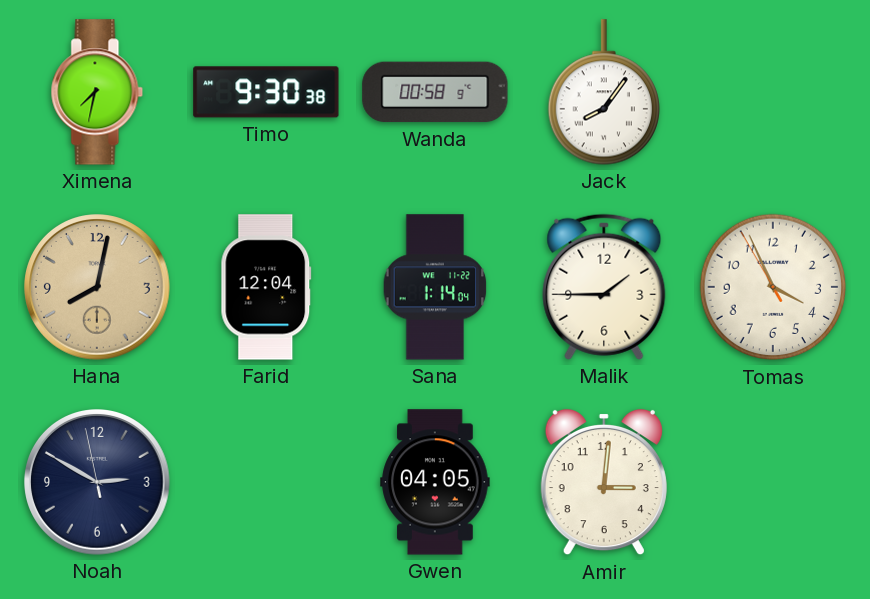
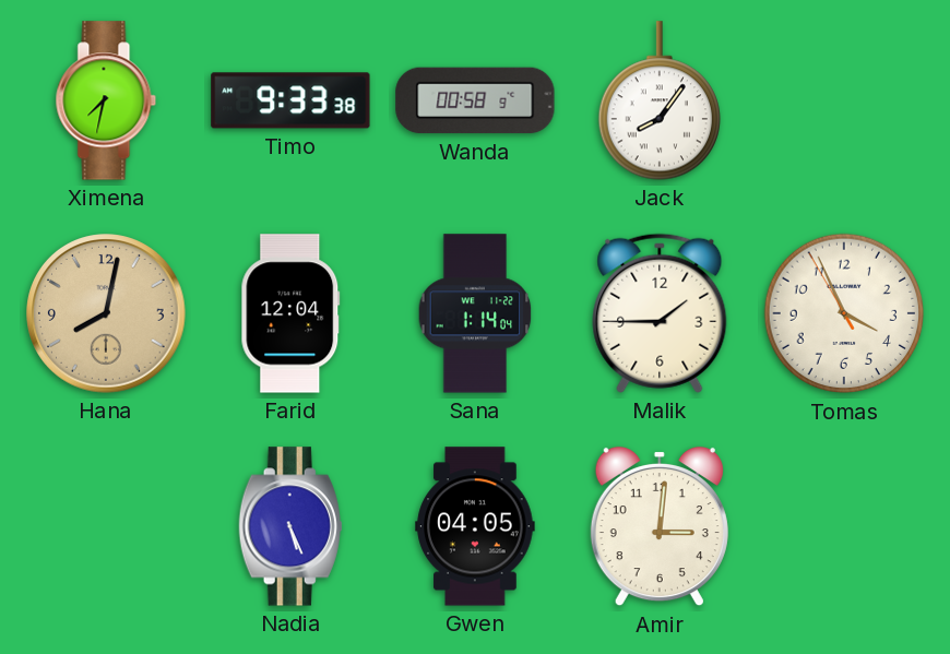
Timo: 9:30 -> 9:33
Noah: 2:49 -> none
Nadia: none -> 5:26
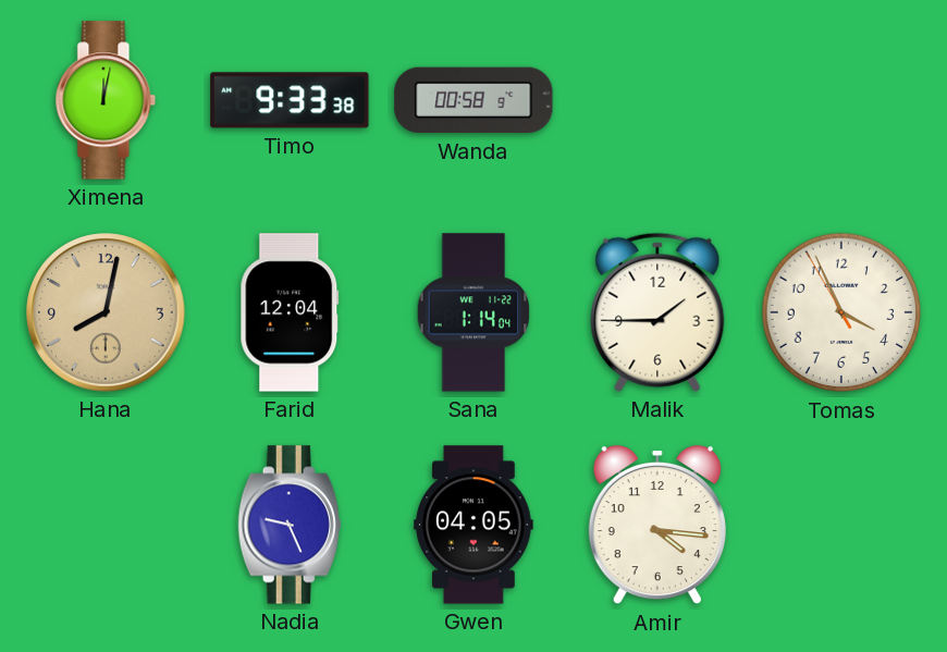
Ximena: 7:32 -> 12:02
Jack: 8:06 -> none
Nadia: 5:26 -> 9:26
Amir: 3:01 -> 4:16
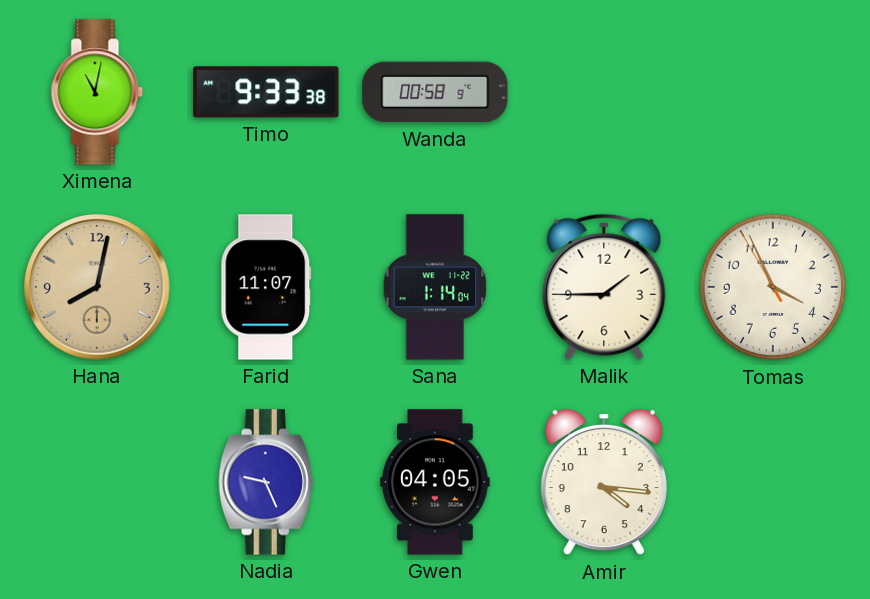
Ximena: 12:02 -> 11:02
Farid: 12:04 -> 11:07
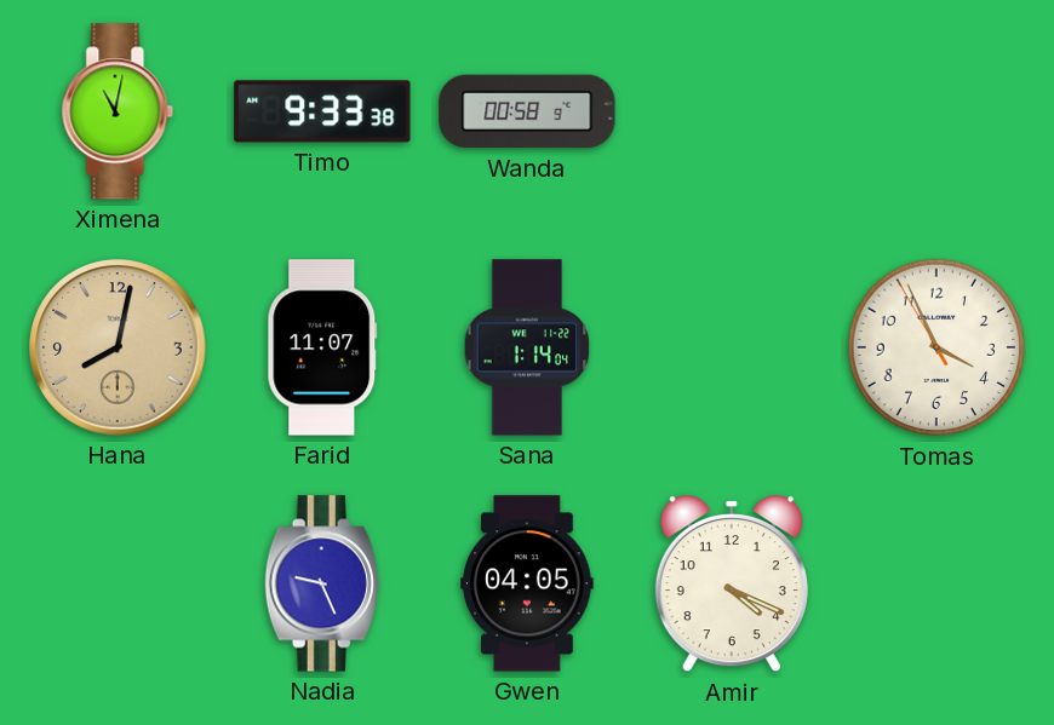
Malik: 1:45 -> none
Amir: 4:16 -> 4:19
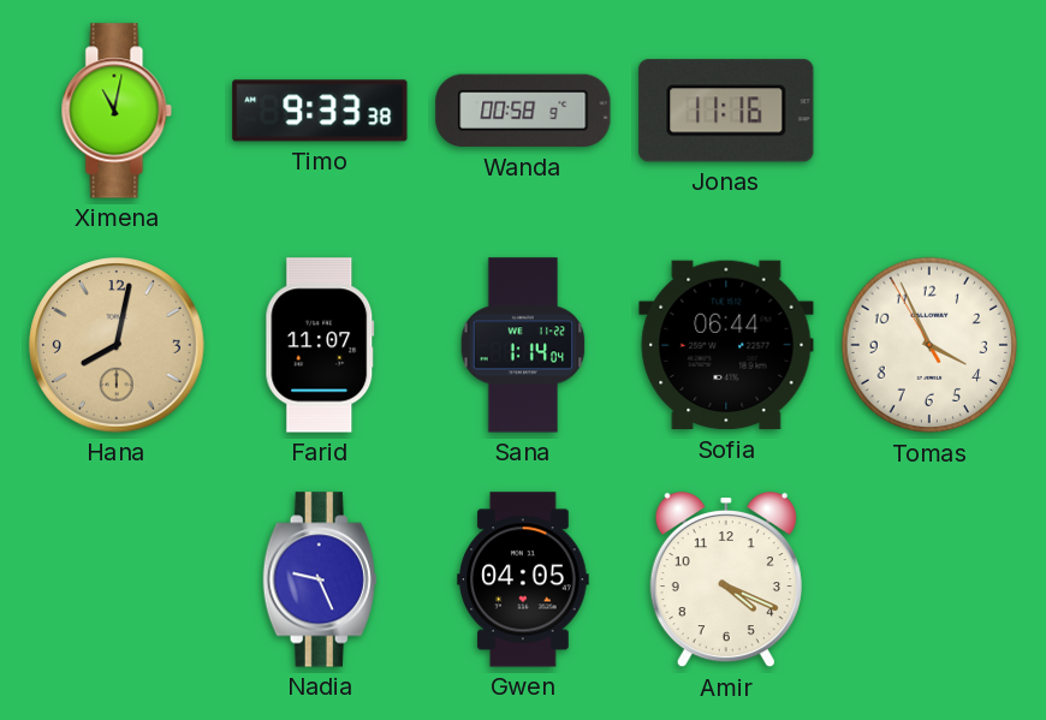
Jonas: none -> 11:16
Sofia: none -> 06:44
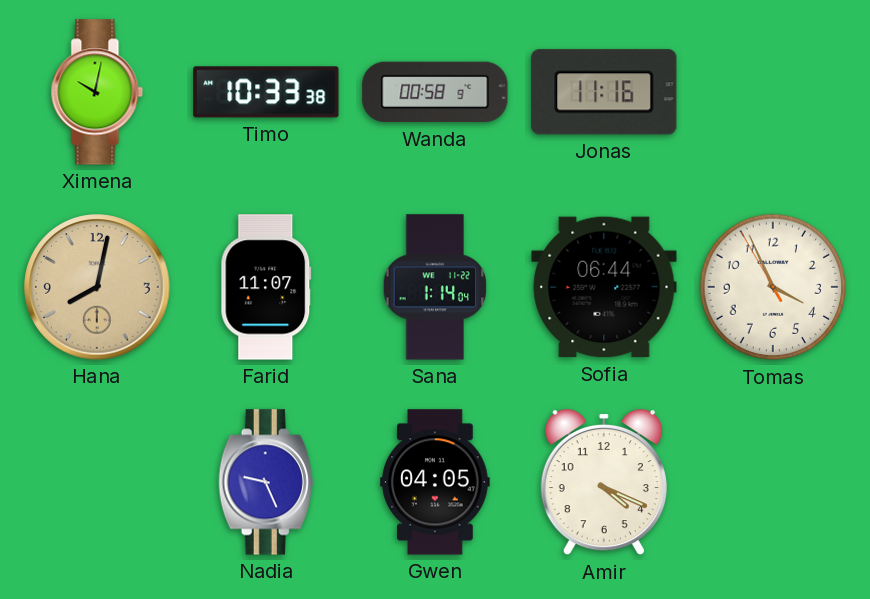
Ximena: 11:02 -> 10:02
Timo: 9:33 -> 10:33
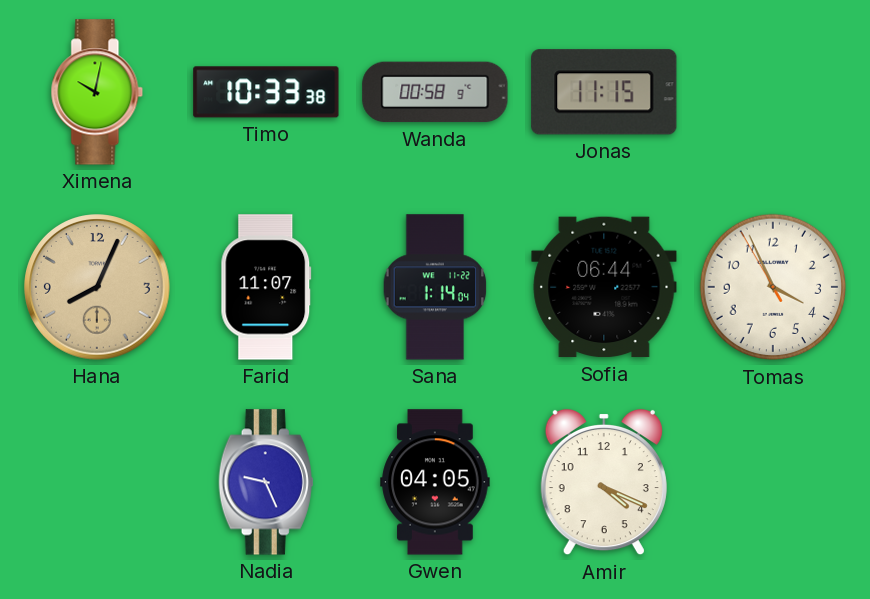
Jonas: 11:16 -> 11:15
Hana: 8:02 -> 8:04
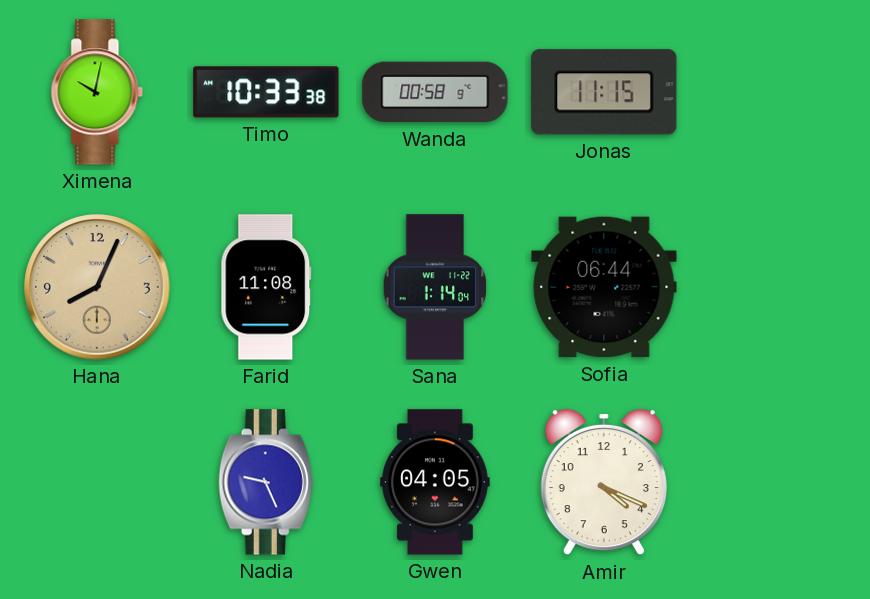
Farid: 11:07 -> 11:08
Tomas: 3:55 -> none
